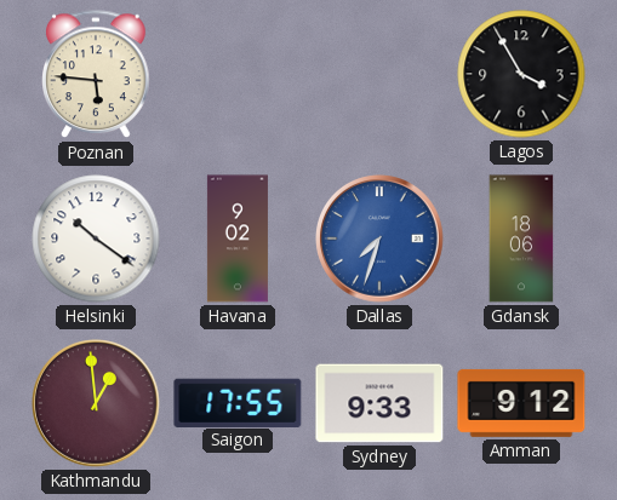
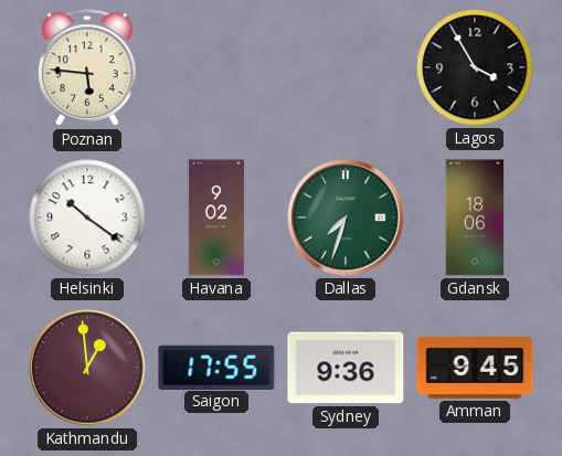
Dallas dial: blue -> green
Sydney: 9:33 -> 9:36
Amman: 9:12 -> 9:45
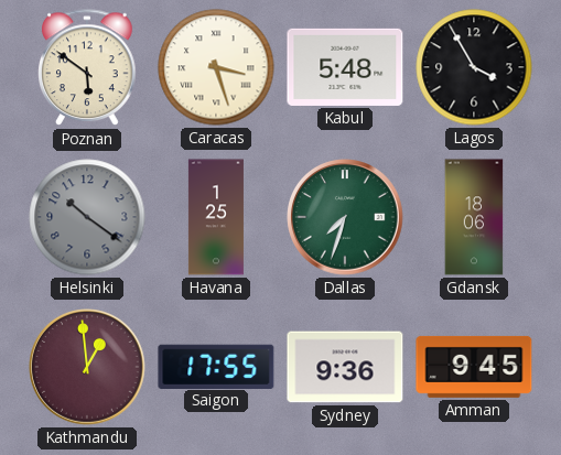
Poznan: 5:46 -> 5:51
Caracas: none -> 3:27
Kabul: none -> 5:48
Helsinki dial: white -> grey
Havana: 9:02 -> 1:25
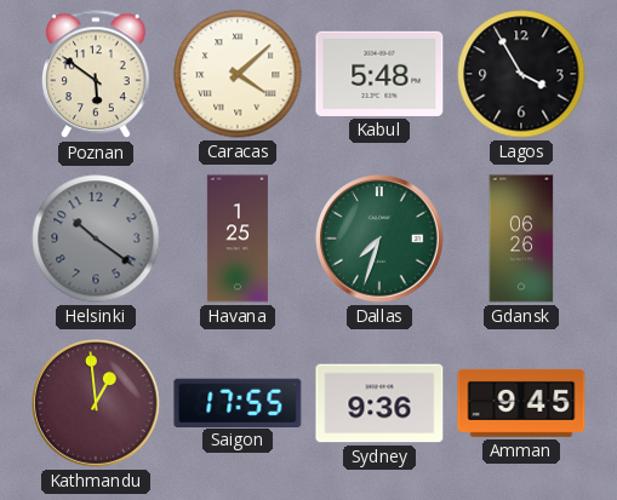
Caracas: 3:27 -> 4:08
Gdansk: 18:06 -> 06:26
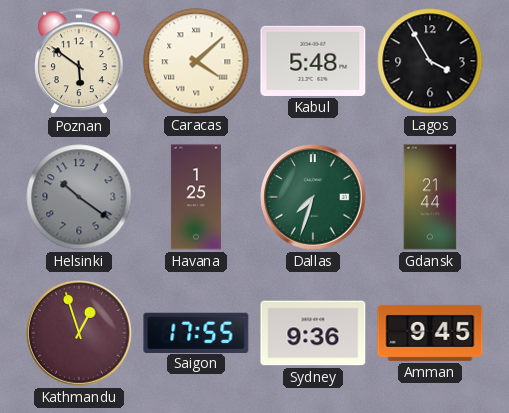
Gdansk: 06:26 -> 21:44
Kathmandu: 12:59 -> 12:57
